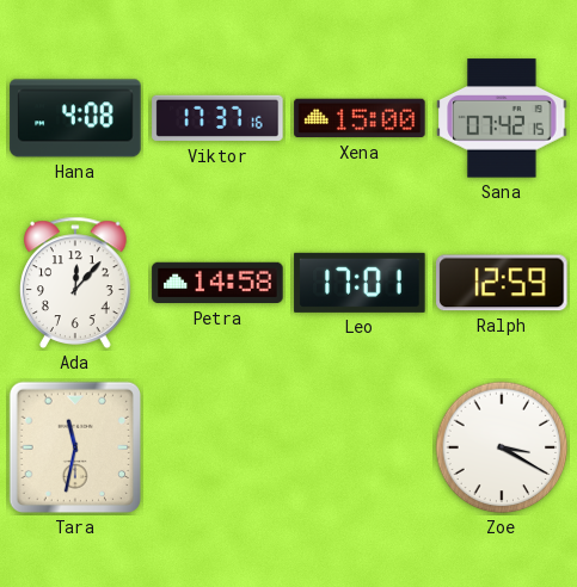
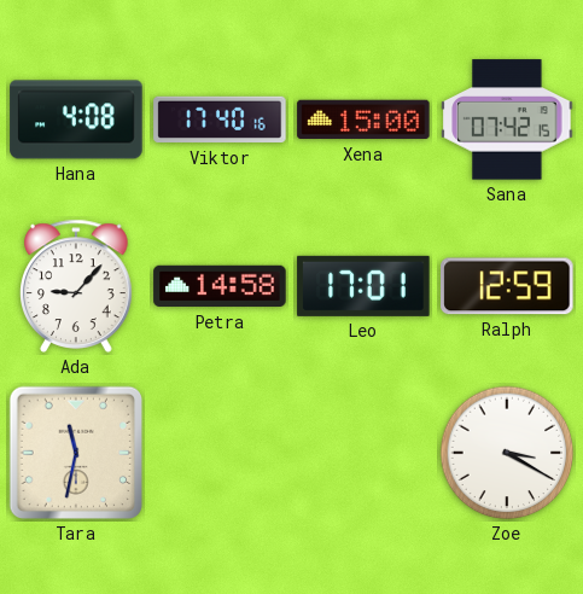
Viktor: 17:37 -> 17:40
Ada: 12:07 -> 9:07
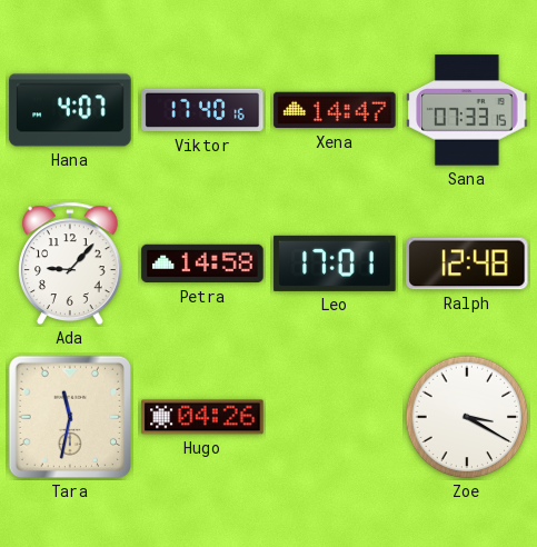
Hana: 4:08 -> 4:07
Xena: 15:00 -> 14:47
Sana: 07:42 -> 07:33
Ralph: 12:59 -> 12:48
Hugo: none -> 04:26
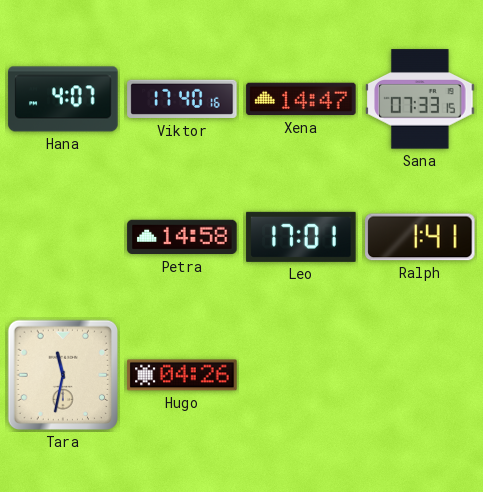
Ada: 9:07 -> none
Ralph: 12:48 -> 1:41
Zoe: 3:20 -> none
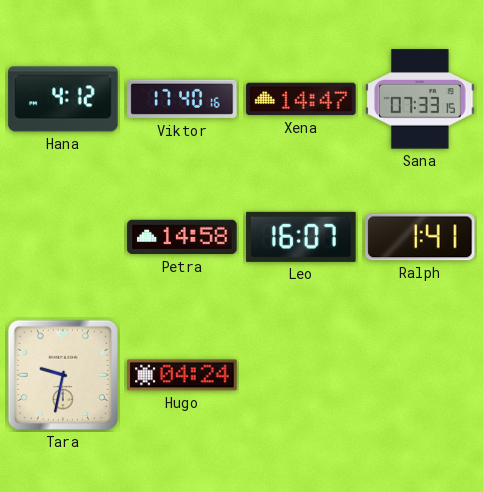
Hana: 4:07 -> 4:12
Leo: 17:01 -> 16:07
Tara: 11:32 -> 9:32
Hugo: 04:26 -> 04:24
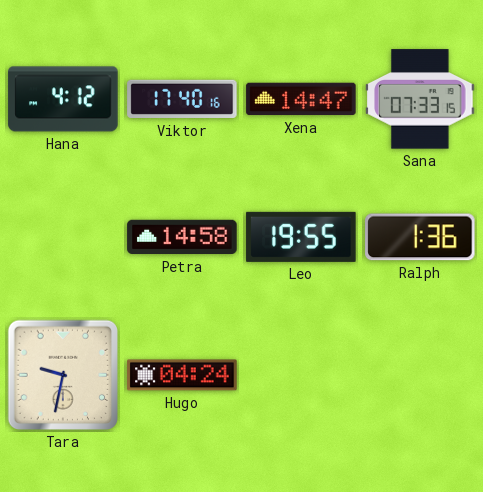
Leo: 16:07 -> 19:55
Ralph: 1:41 -> 1:36
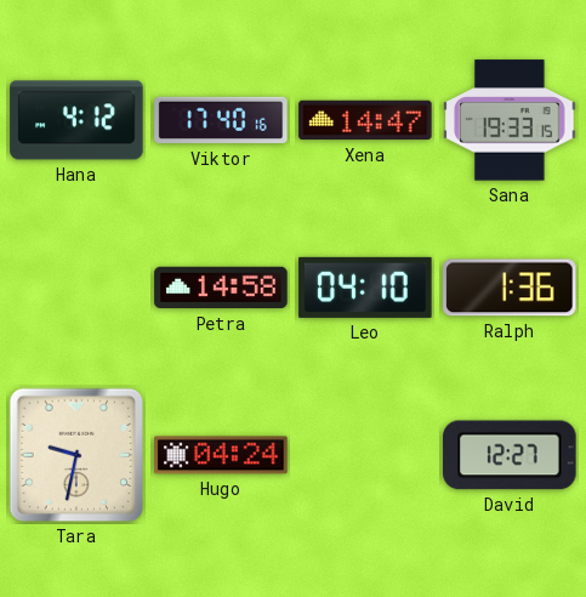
Sana: 07:33 -> 19:33
Leo: 19:55 -> 04:10
David: none -> 12:27
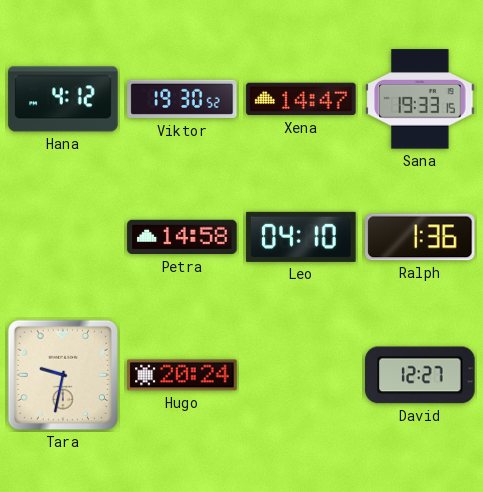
Viktor: 17:40 -> 19:30
Hugo: 04:24 -> 20:24
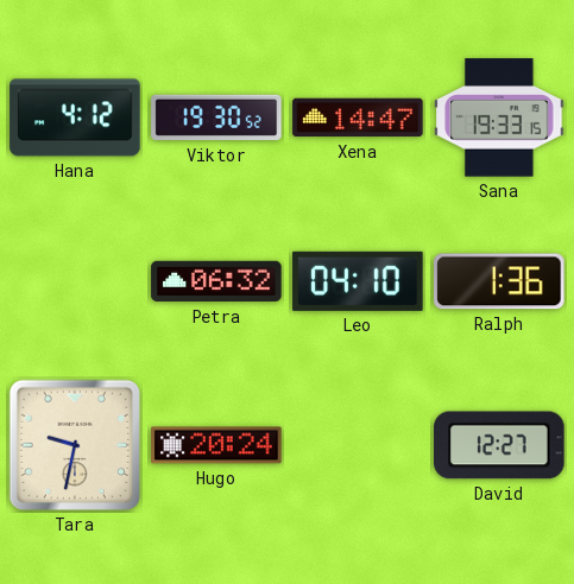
Petra: 14:58 -> 06:32
